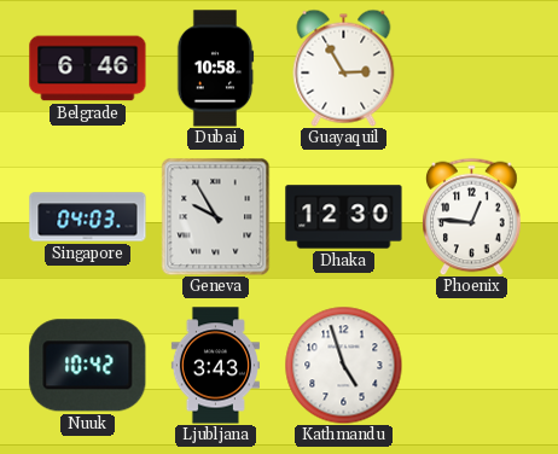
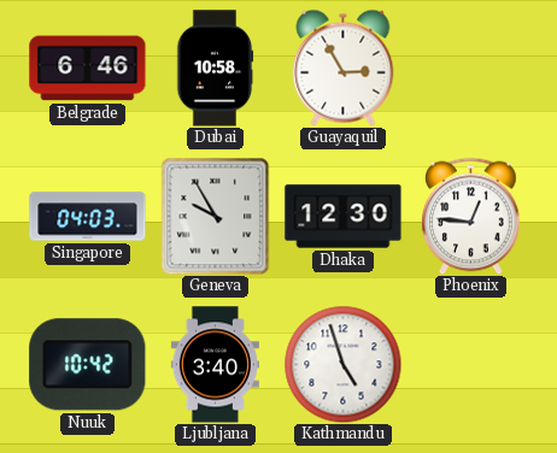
Ljubljana: 3:43 -> 3:40
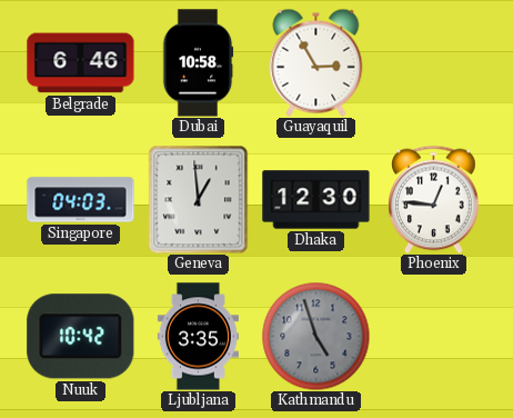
Geneva: 9:55 -> 12:59
Ljubljana: 3:40 -> 3:35
Kathmandu dial: white -> grey
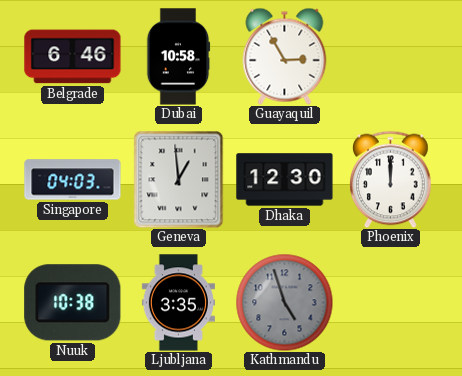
Phoenix: 12:46 -> 12:00
Nuuk: 10:42 -> 10:38
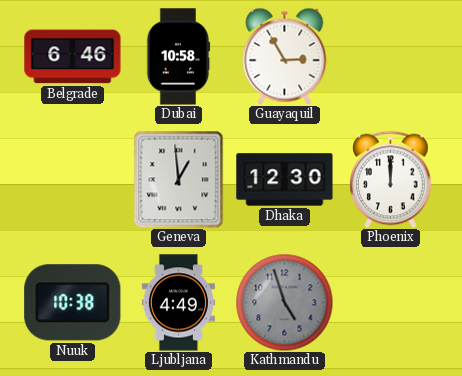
Singapore: 04:03 -> none
Ljubljana: 3:35 -> 4:49
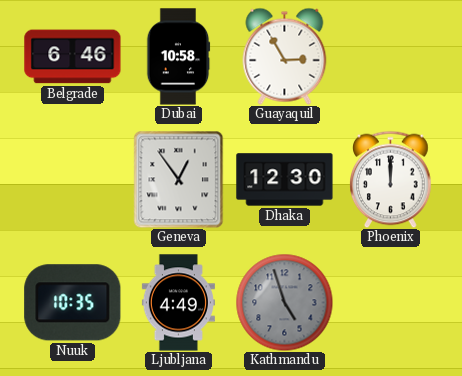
Geneva: 12:59 -> 12:54
Nuuk: 10:38 -> 10:35
